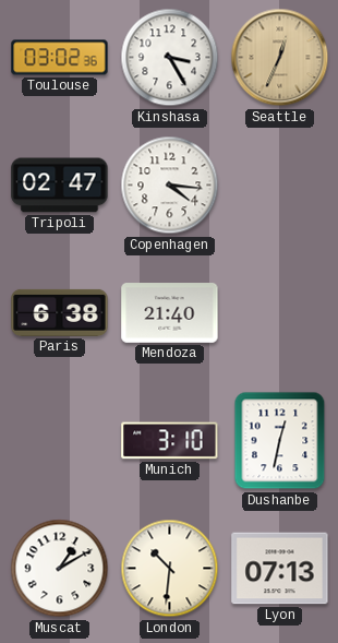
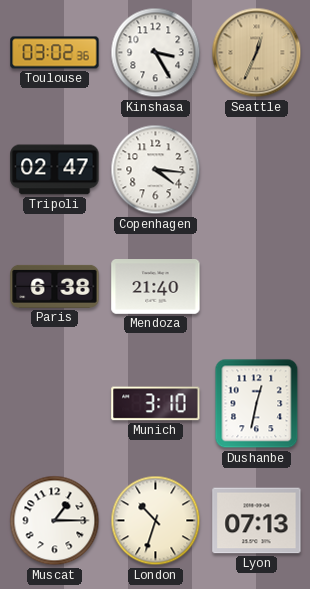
Muscat: 1:10 -> 1:15
London: 10:31 -> 10:33
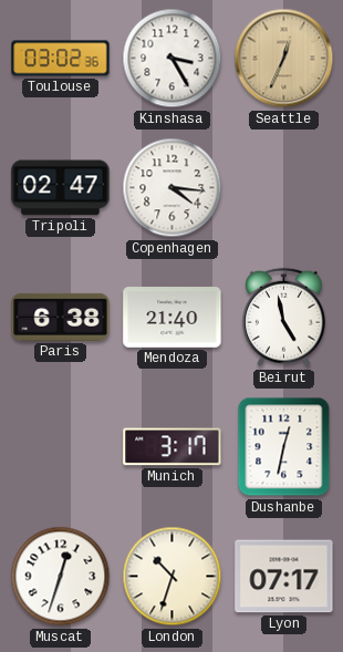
Beirut: none -> 4:58
Munich: 3:10 -> 3:17
Muscat: 1:15 -> 12:33
Lyon: 07:13 -> 07:17
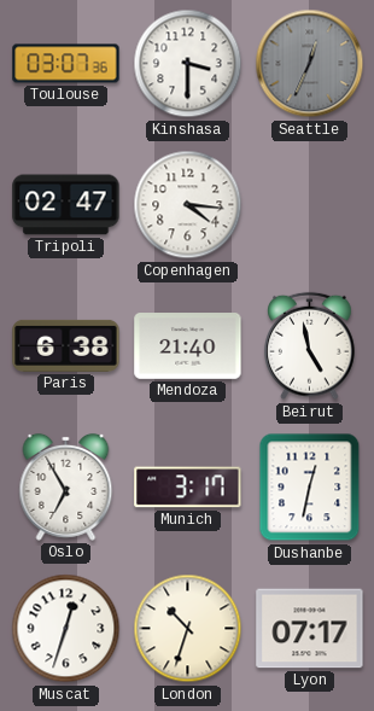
Toulouse: 03:02 -> 03:07
Kinshasa: 3:25 -> 3:30
Seattle dial: champagne -> grey
Oslo: none -> 6:55
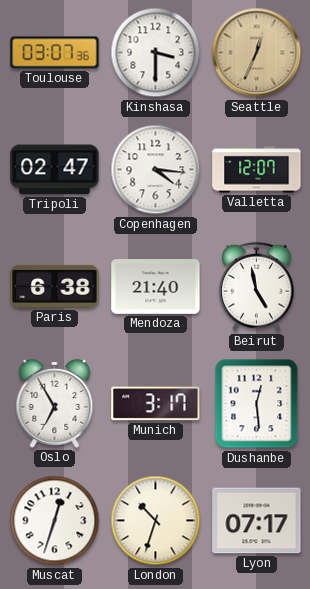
Seattle dial: grey -> champagne
Valletta: none -> 12:07
Dushanbe: 12:32 -> 12:29
